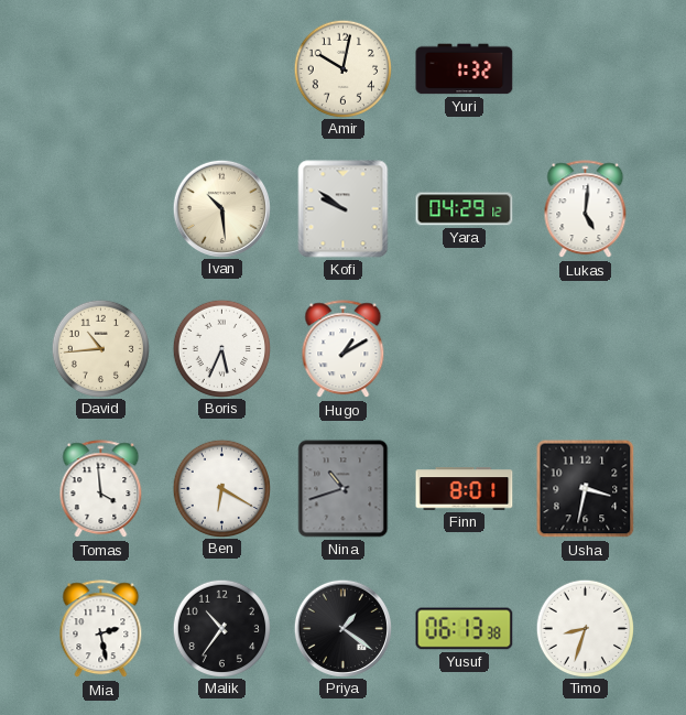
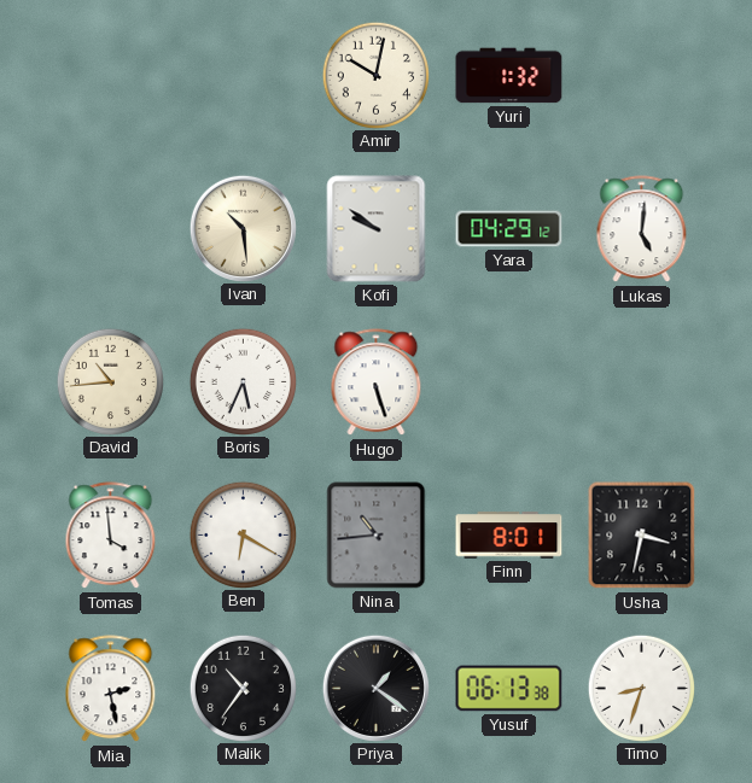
Hugo: 1:10 -> 5:27
Nina: 10:42 -> 10:44
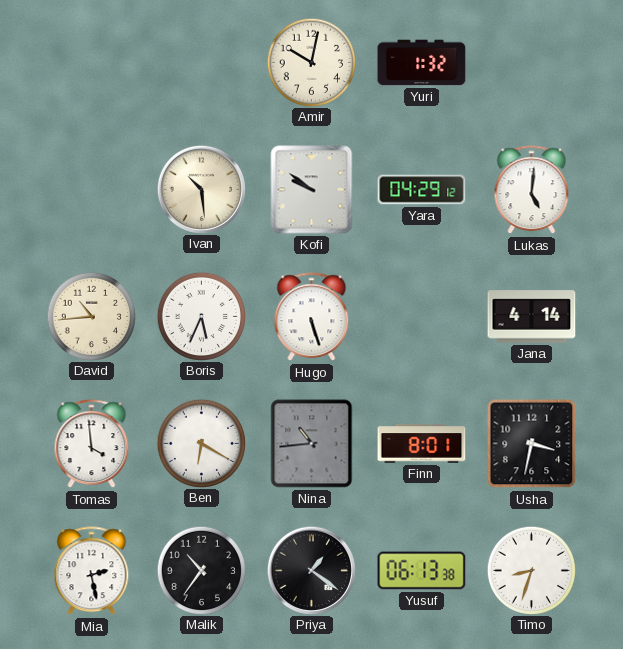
Jana: none -> 4:14
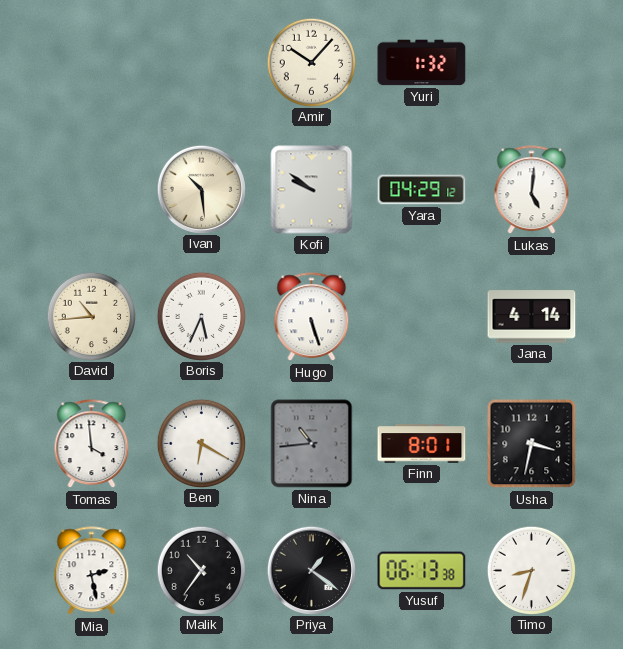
Amir: 10:02 -> 10:07
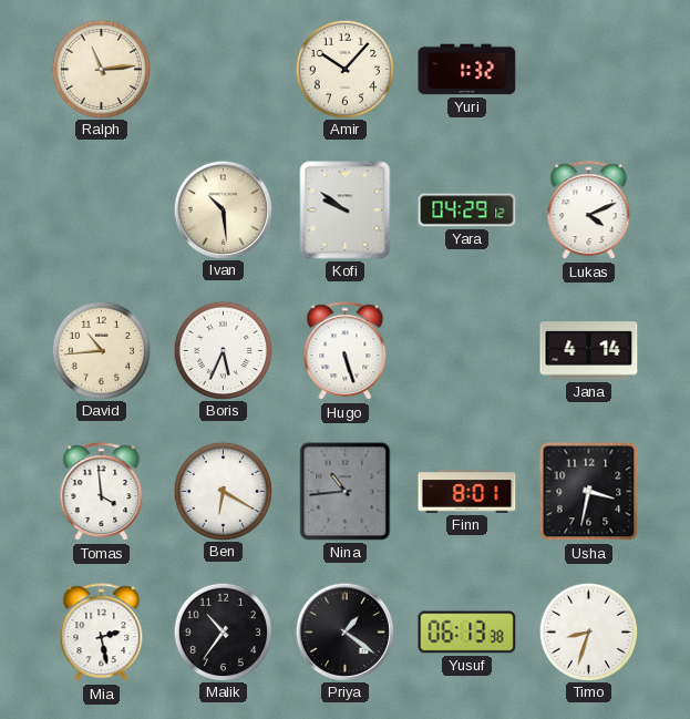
Ralph: none -> 11:14
Lukas: 5:01 -> 4:11
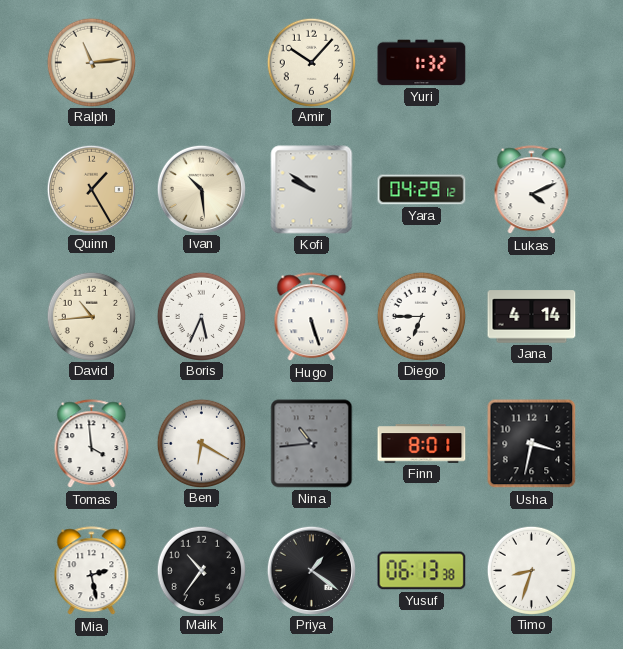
Quinn: none -> 1:25
Diego: none -> 6:45
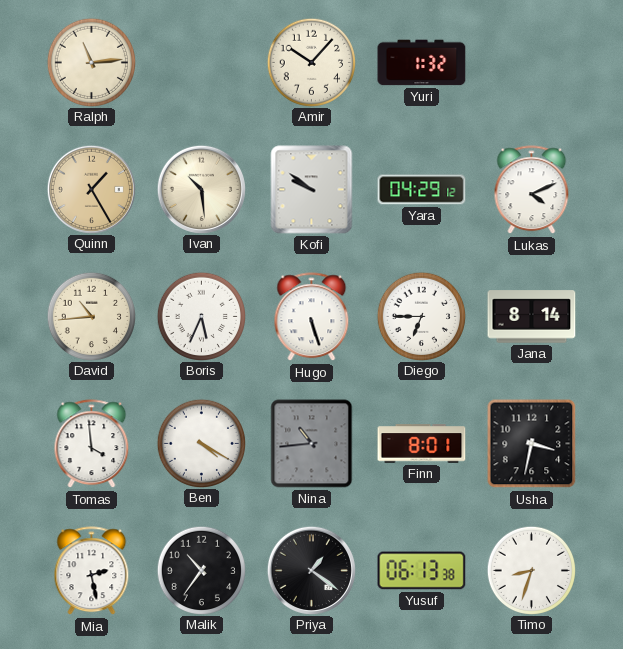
Jana: 4:14 -> 8:14
Ben: 6:20 -> 4:20
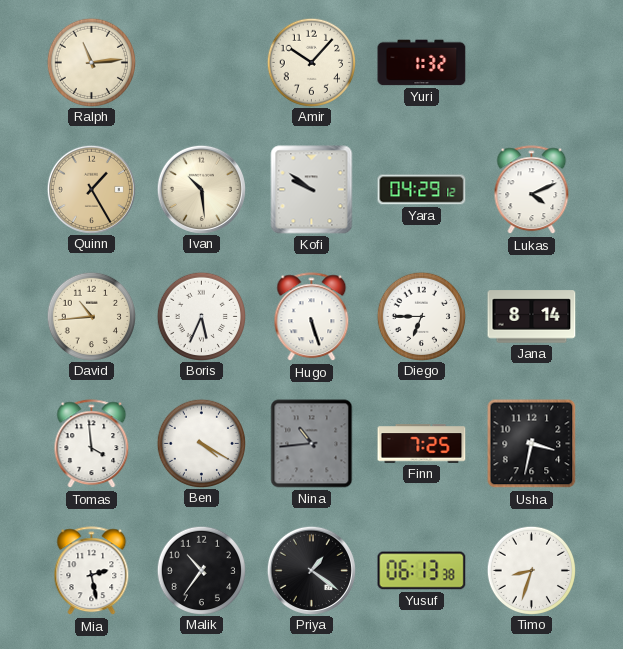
Finn: 8:01 -> 7:25
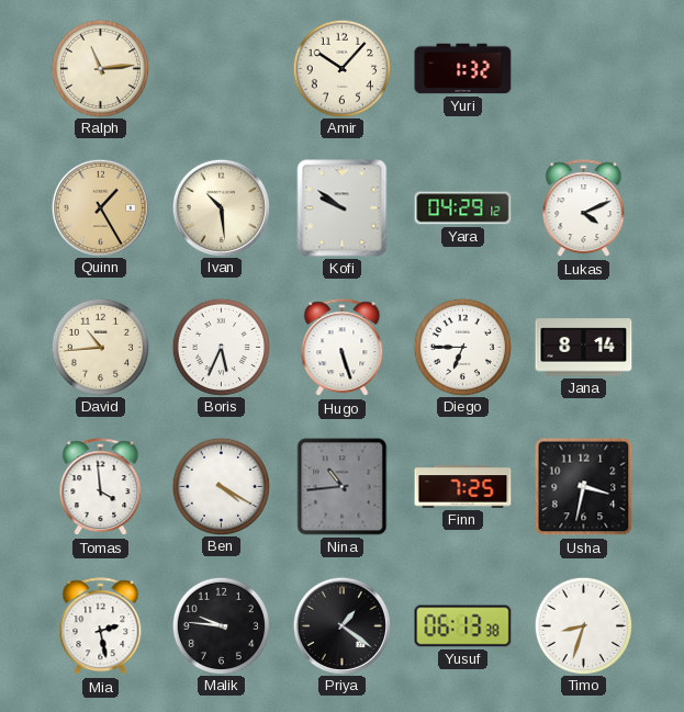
Malik: 10:36 -> 9:46
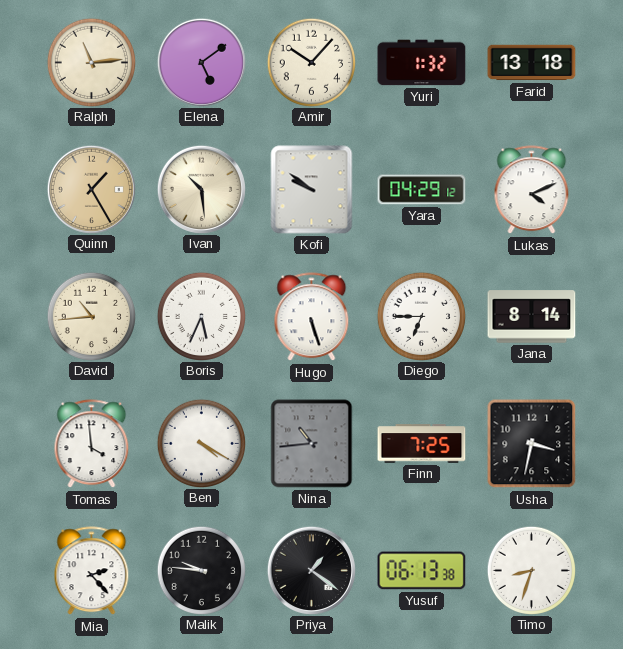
Elena: none -> 5:09
Farid: none -> 13:18
Mia: 2:28 -> 2:23
